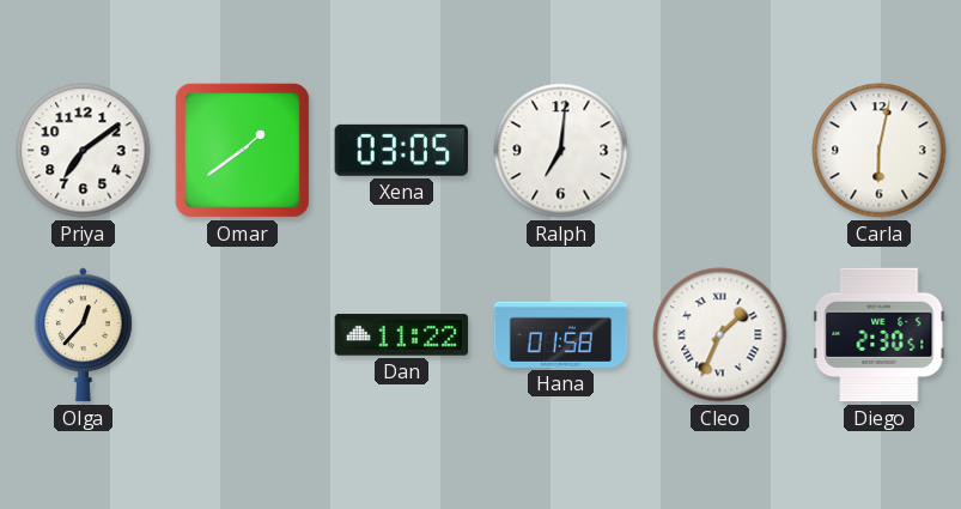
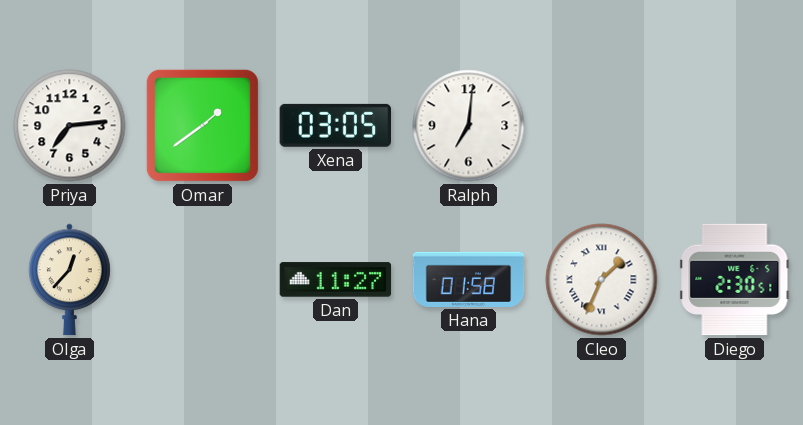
Priya: 7:09 -> 7:14
Carla: 6:02 -> none
Dan: 11:22 -> 11:27
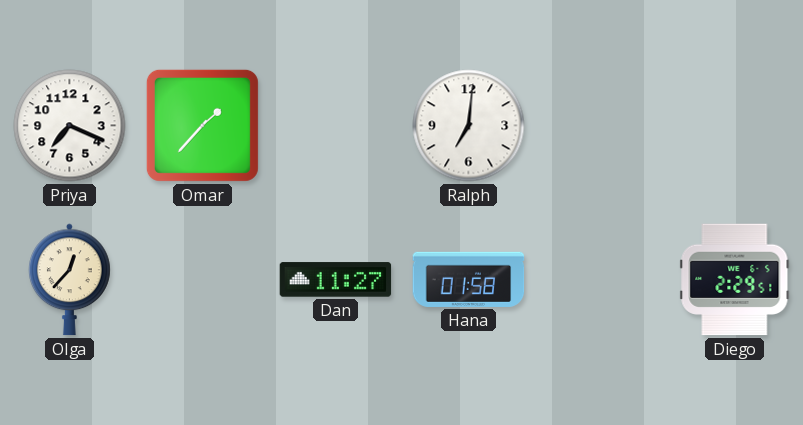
Priya: 7:14 -> 7:19
Omar: 1:39 -> 1:37
Xena: 03:05 -> none
Cleo: 1:34 -> none
Diego: 2:30 -> 2:29
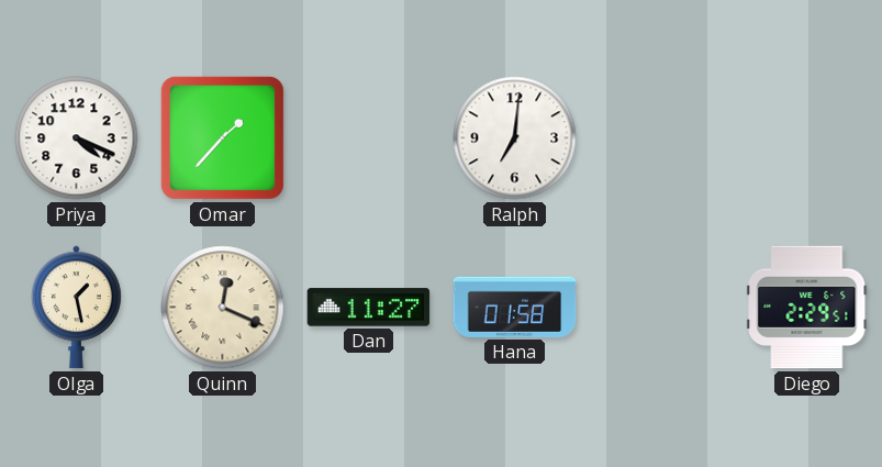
Priya: 7:19 -> 4:19
Olga: 12:37 -> 1:28
Quinn: none -> 12:19
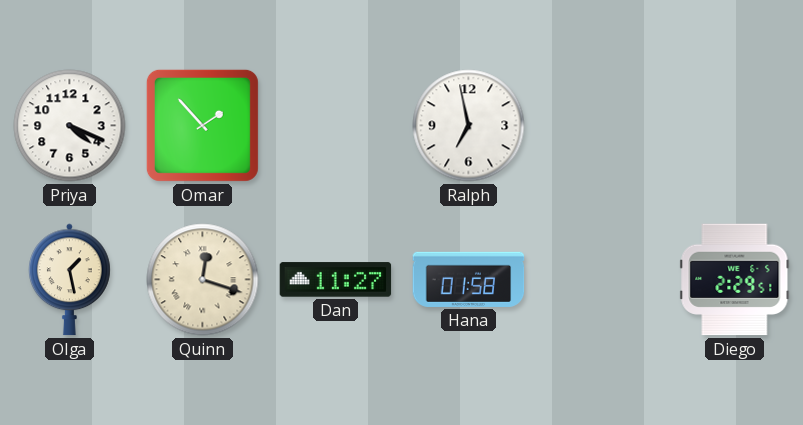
Omar: 1:37 -> 1:53
Ralph: 7:01 -> 6:58
Quinn: 12:19 -> 12:18
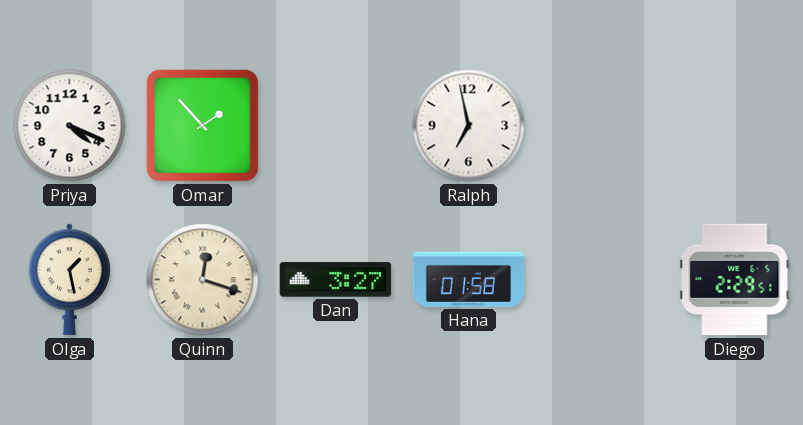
Dan: 11:27 -> 3:27
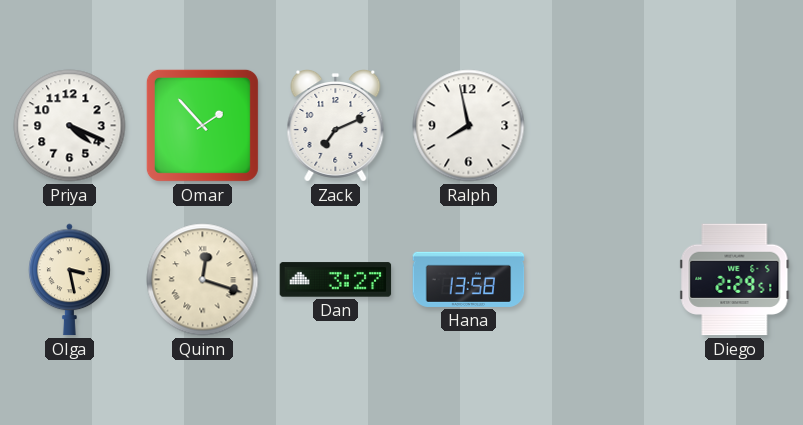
Zack: none -> 7:11
Ralph: 6:58 -> 7:58
Olga: 1:28 -> 3:28
Hana: 01:58 -> 13:58
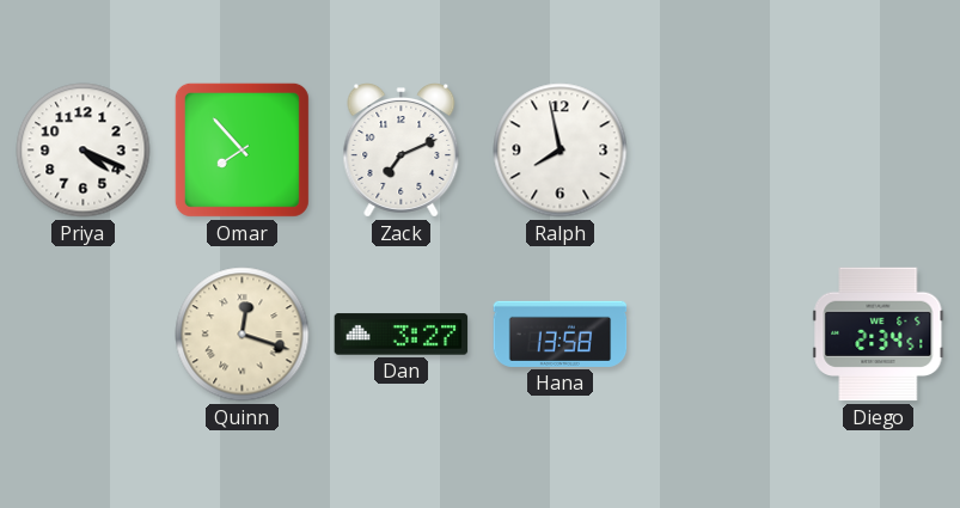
Omar: 1:53 -> 7:53
Olga: 3:28 -> none
Diego: 2:29 -> 2:34
